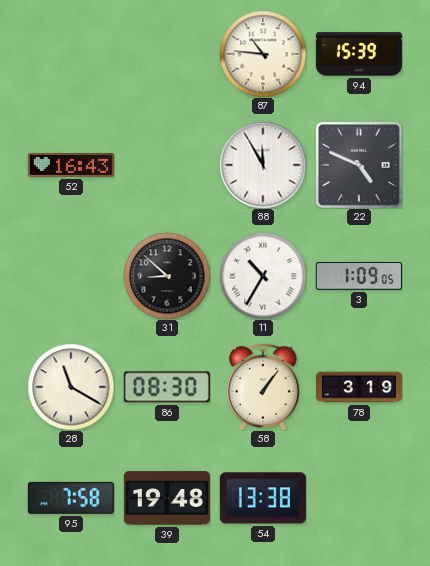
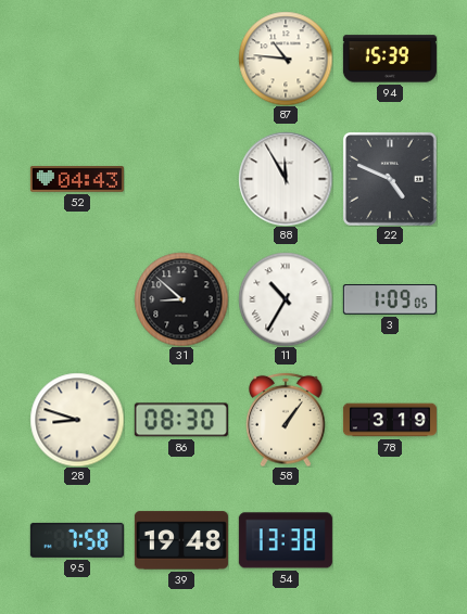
52: 16:43 -> 04:43
28: 11:20 -> 8:48
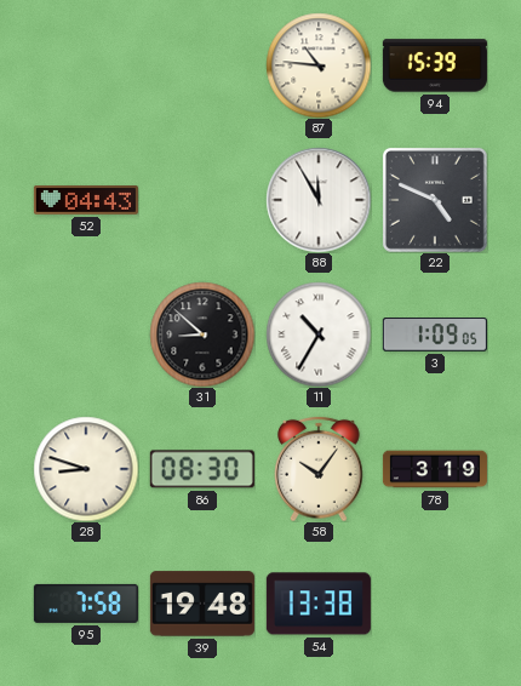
58: 1:06 -> 10:06
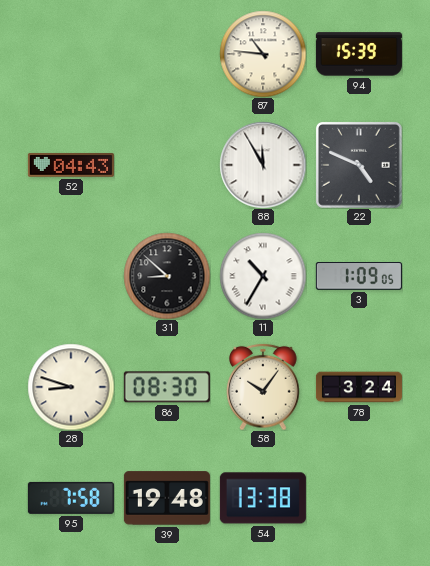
78: 3:19 -> 3:24
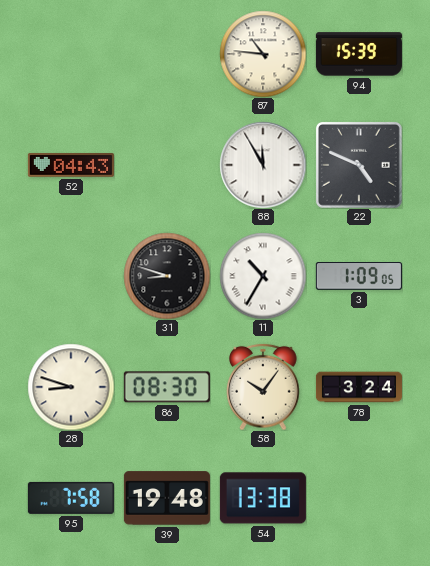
31: 8:52 -> 8:48
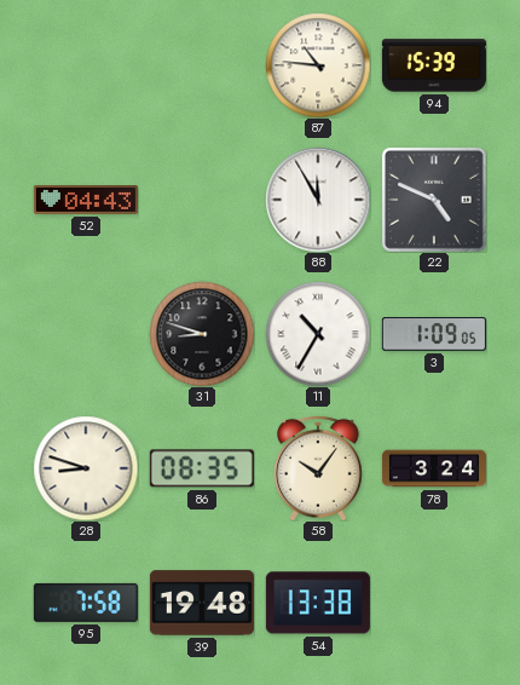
86: 08:30 -> 08:35
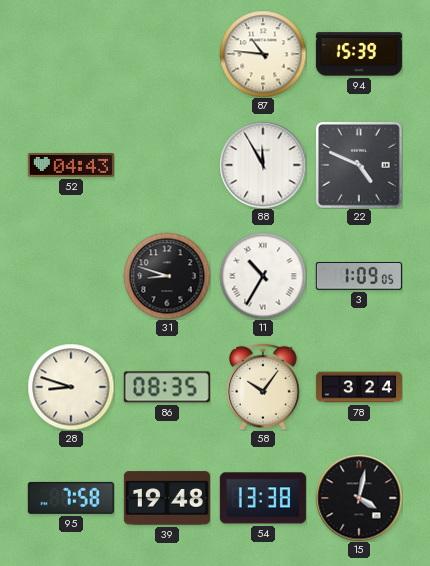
15: none -> 4:02
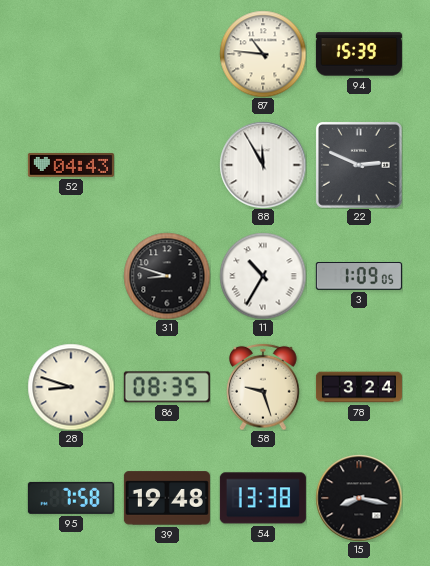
22: 4:49 -> 2:49
58: 10:06 -> 9:27
15: 4:02 -> 8:17
